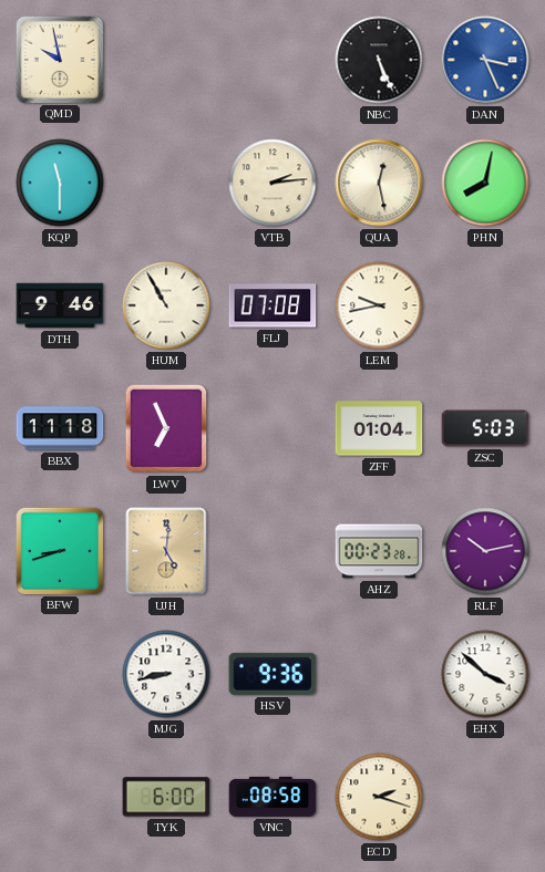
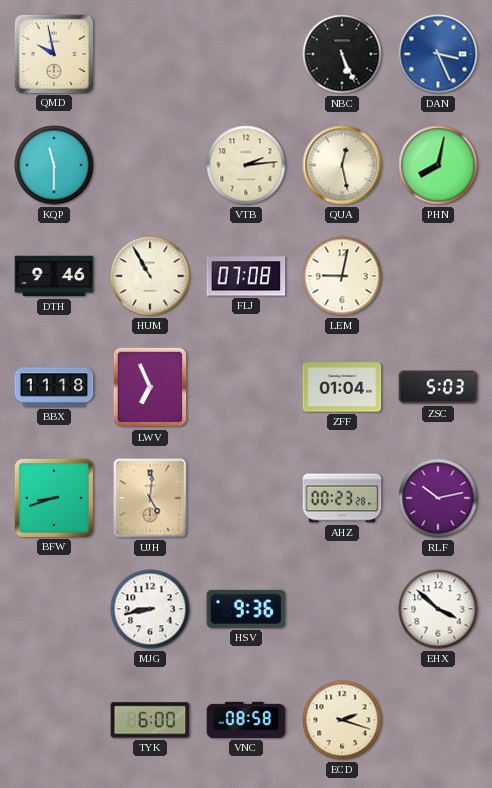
LEM: 9:43 -> 9:02
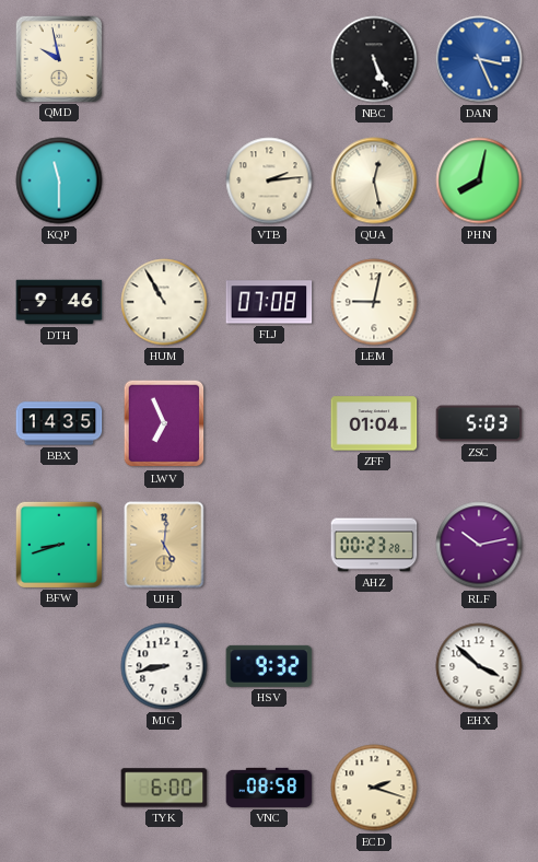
BBX: 11:18 -> 14:35
HSV: 9:36 -> 9:32
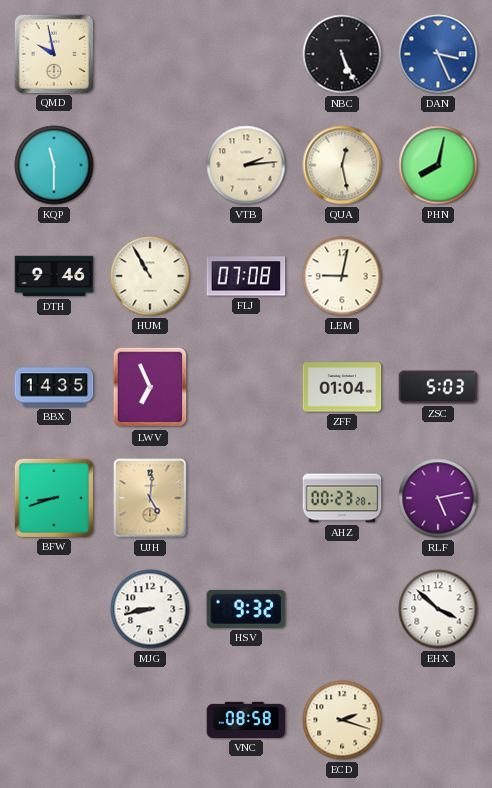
RLF: 10:13 -> 5:13
TYK: 6:00 -> none
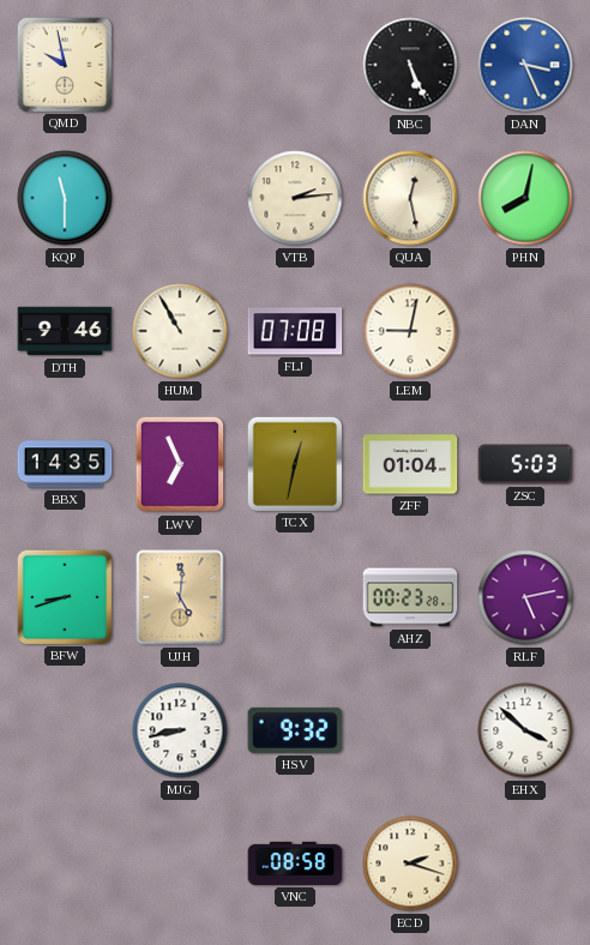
TCX: none -> 12:32
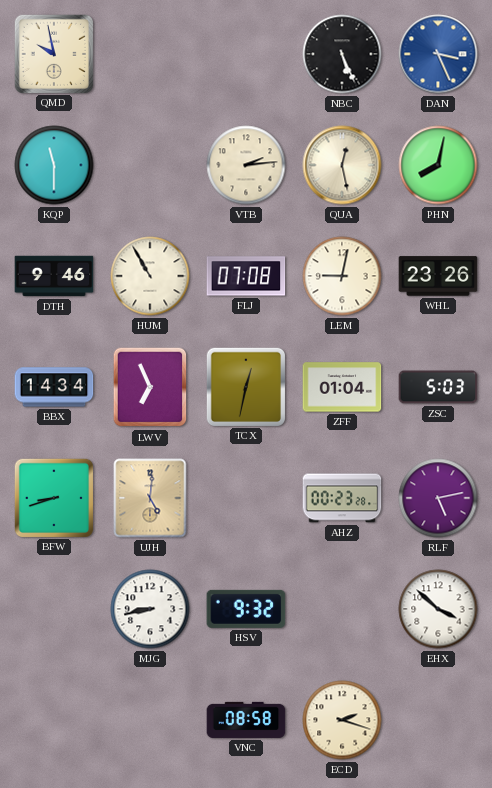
WHL: none -> 23:26
BBX: 14:35 -> 14:34
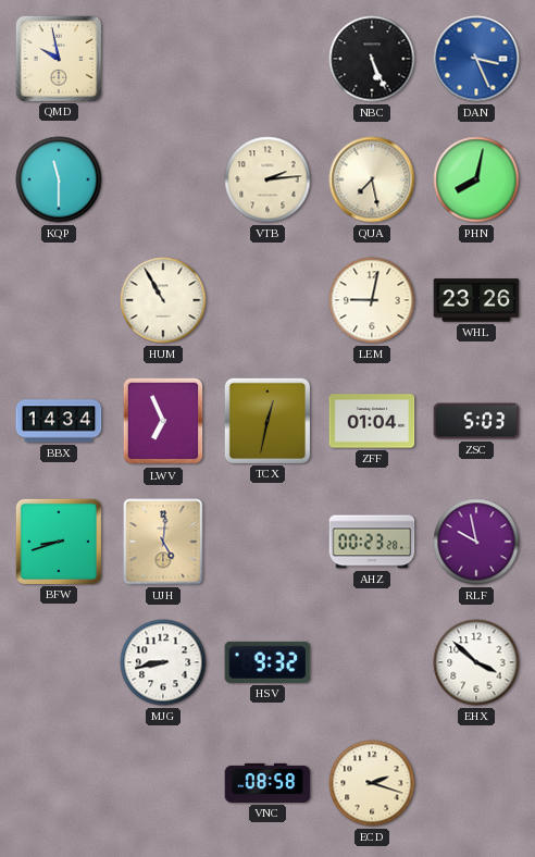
QUA: 12:28 -> 7:28
DTH: 9:46 -> none
FLJ: 07:08 -> none
RLF: 5:13 -> 9:58
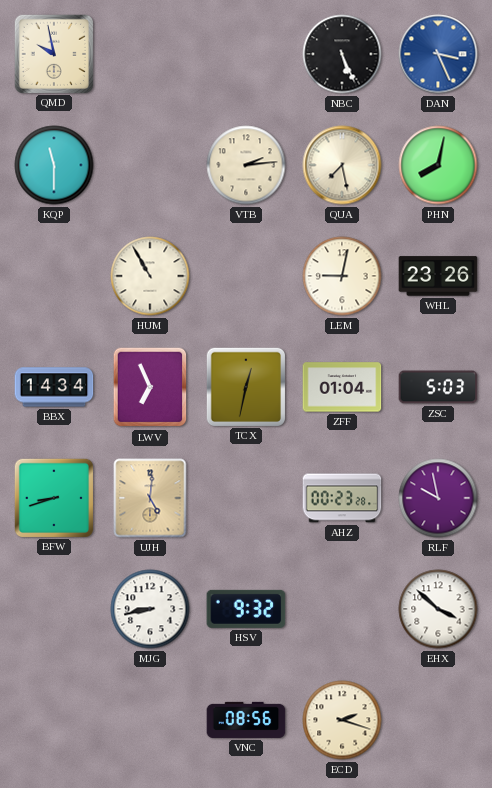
VNC: 08:58 -> 08:56
